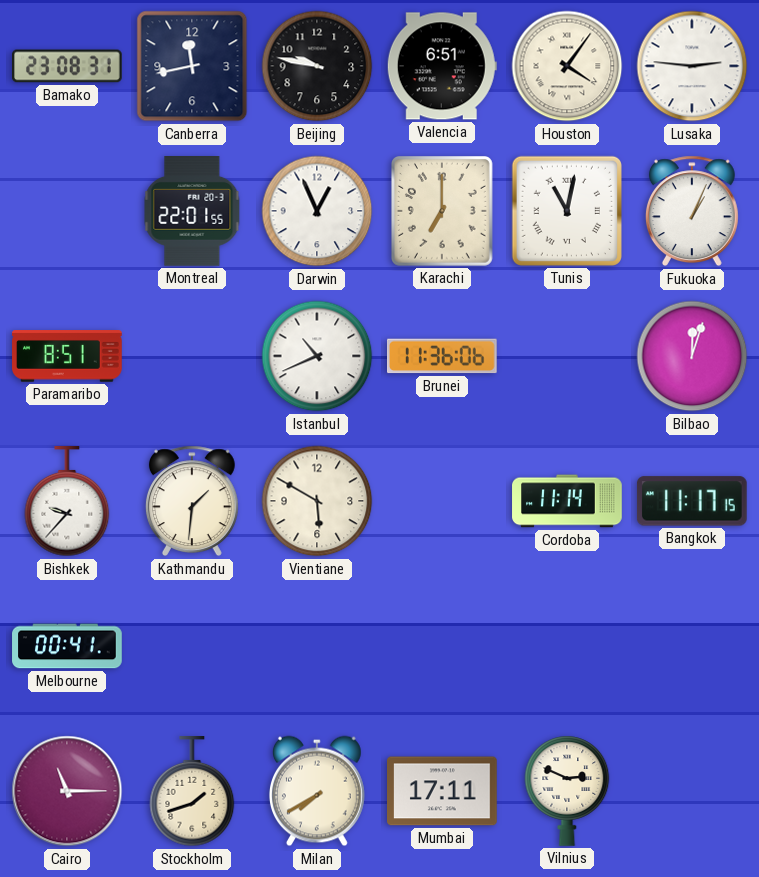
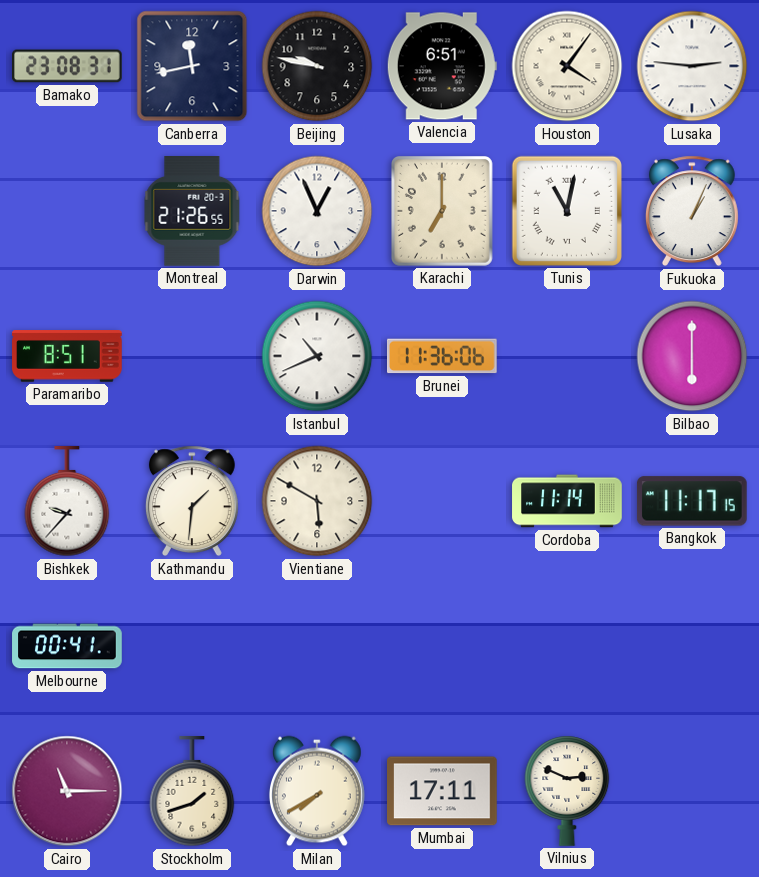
Montreal: 22:01 -> 21:26
Bilbao: 12:03 -> 6:00
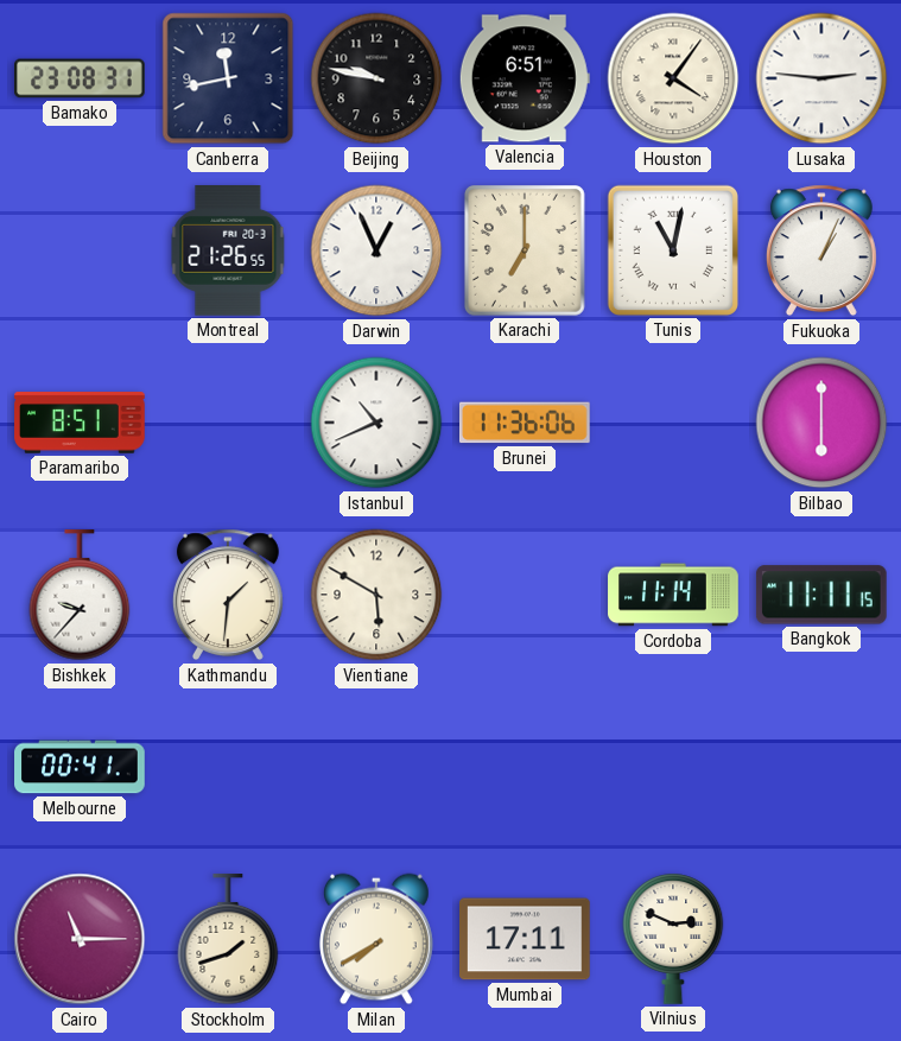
Bangkok: 11:17 -> 11:11
